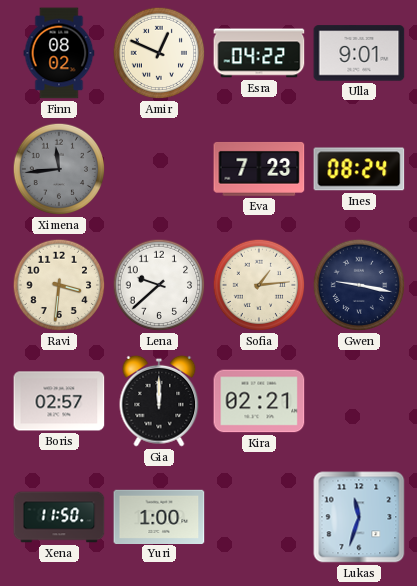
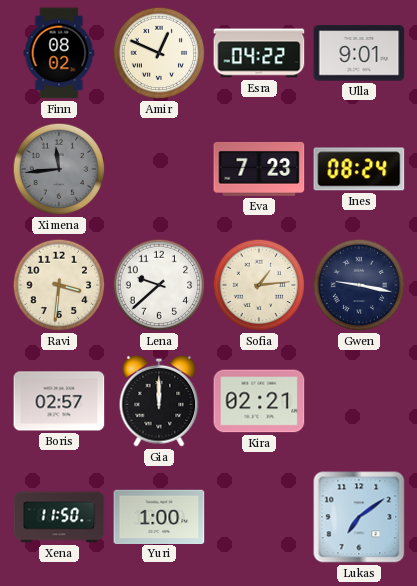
Lukas: 11:33 -> 7:09
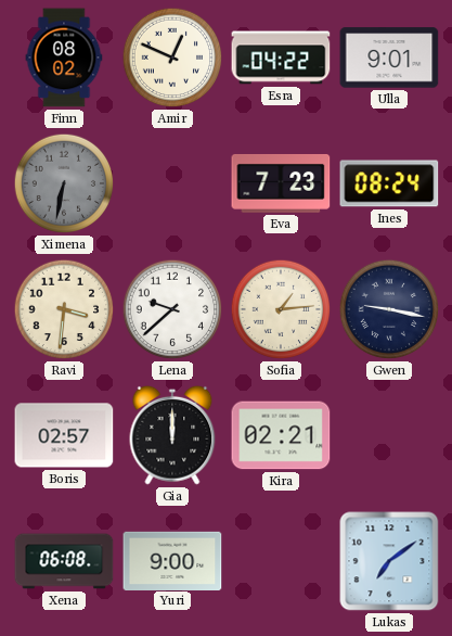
Ximena: 11:44 -> 6:32
Xena: 11:50 -> 06:08
Yuri: 1:00 -> 9:00
